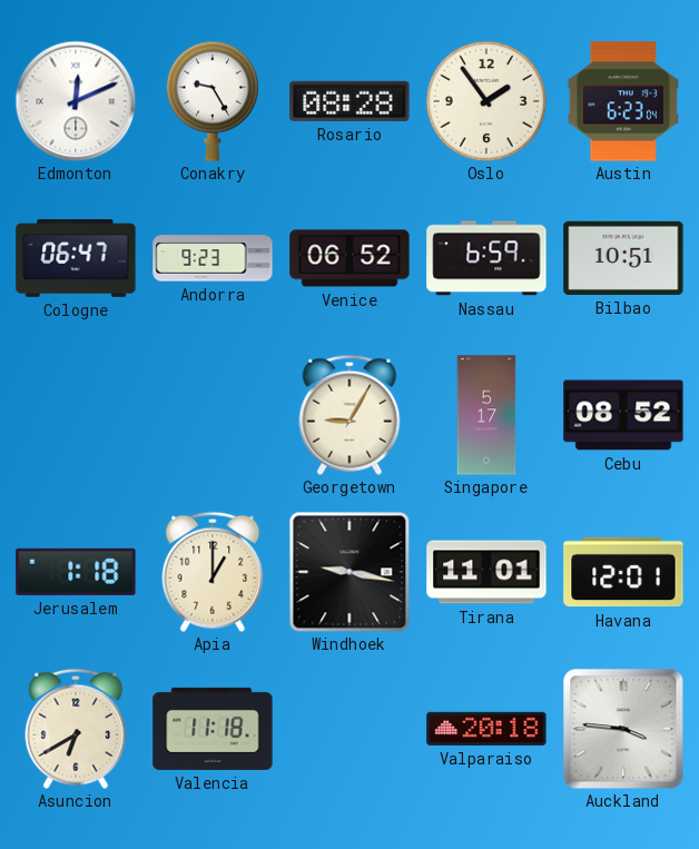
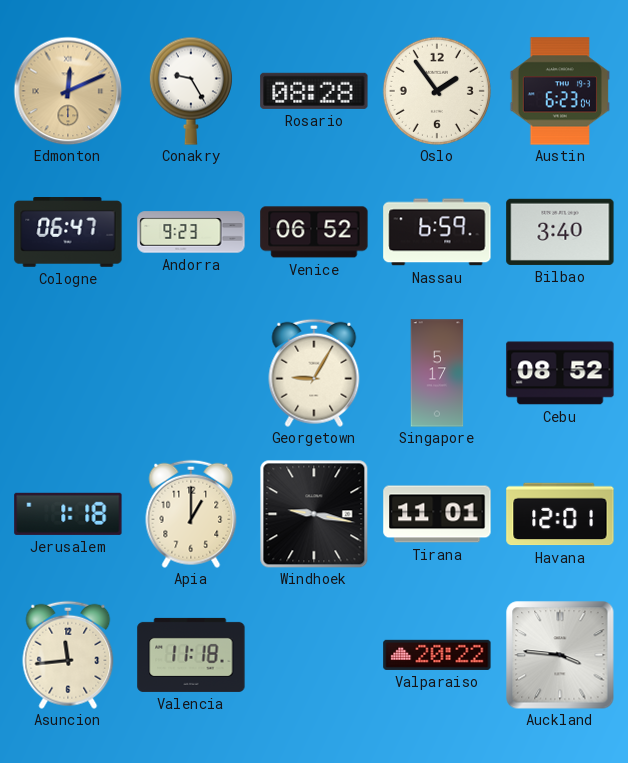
Edmonton dial: white -> champagne
Bilbao: 10:51 -> 3:40
Asuncion: 6:40 -> 11:44
Valparaiso: 20:18 -> 20:22
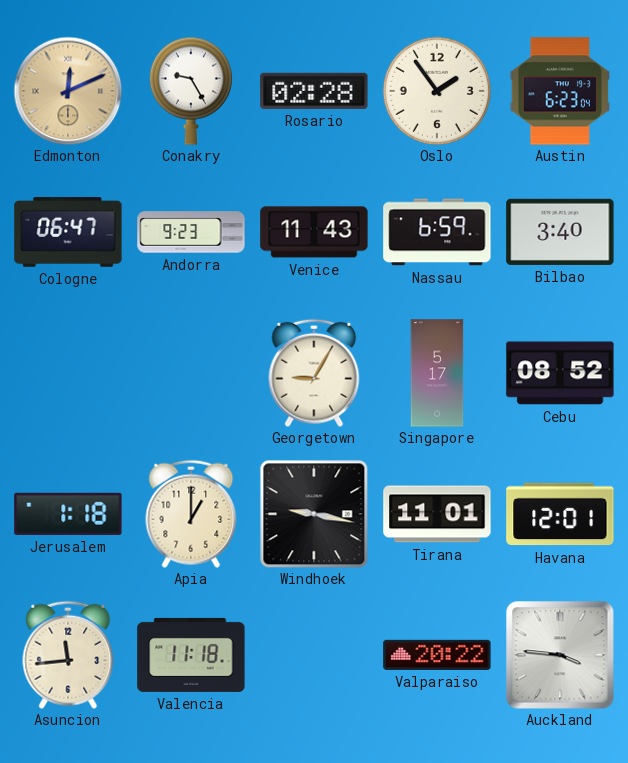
Rosario: 08:28 -> 02:28
Venice: 06:52 -> 11:43
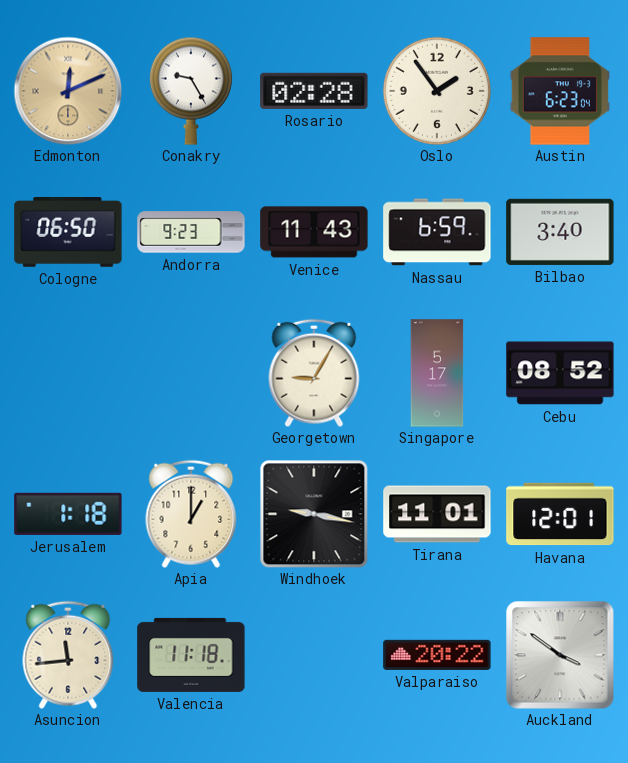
Cologne: 06:47 -> 06:50
Auckland: 3:46 -> 3:51
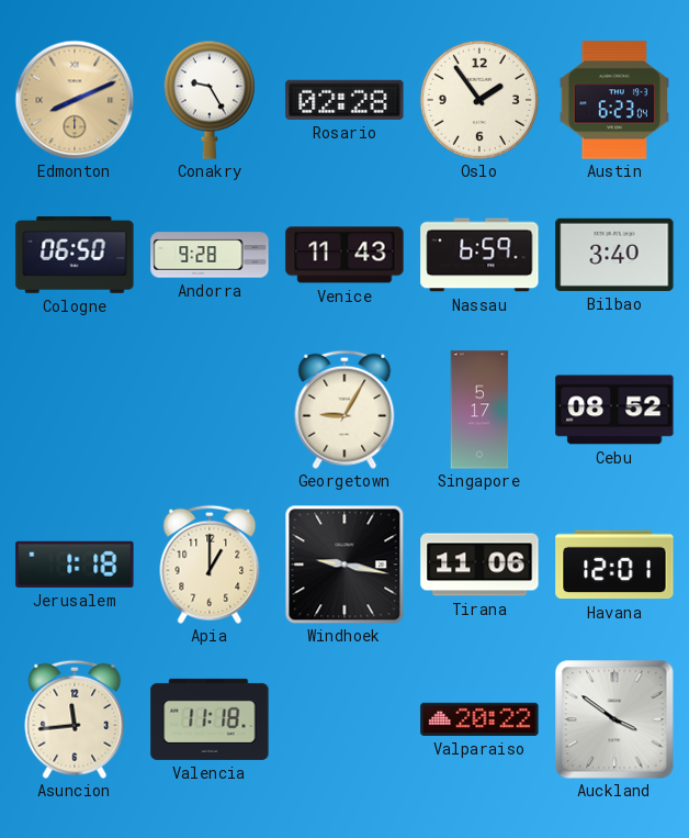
Edmonton: 12:11 -> 8:11
Andorra: 9:23 -> 9:28
Tirana: 11:01 -> 11:06
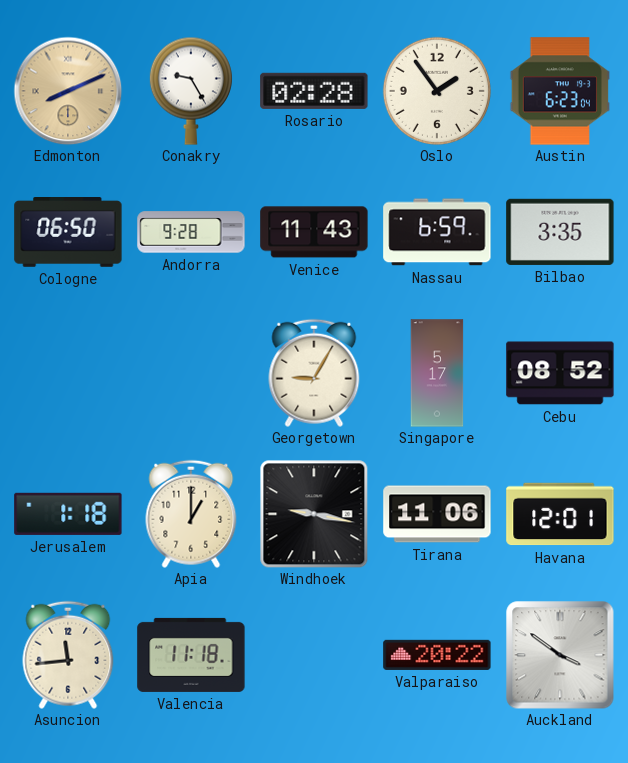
Bilbao: 3:40 -> 3:35
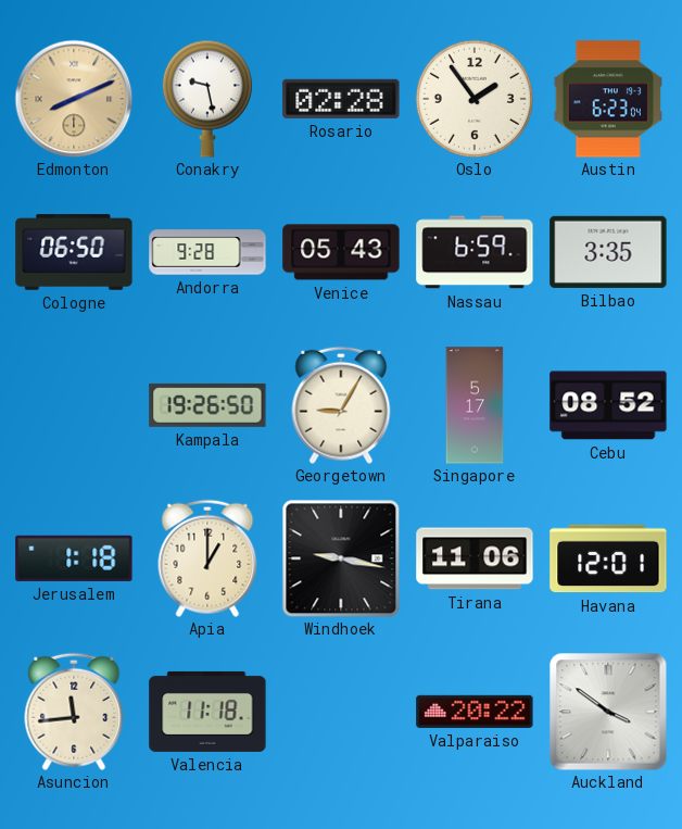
Conakry: 9:25 -> 9:28
Venice: 11:43 -> 05:43
Kampala: none -> 19:26
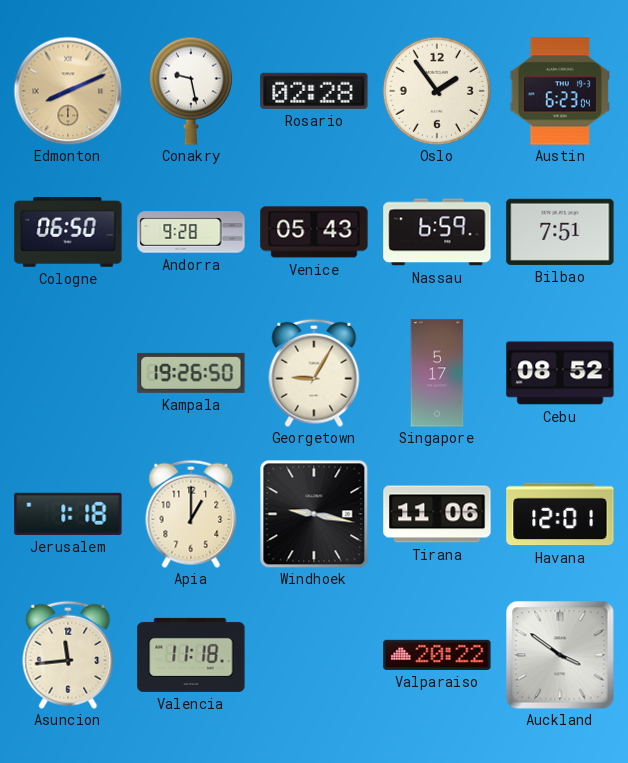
Bilbao: 3:35 -> 7:51
